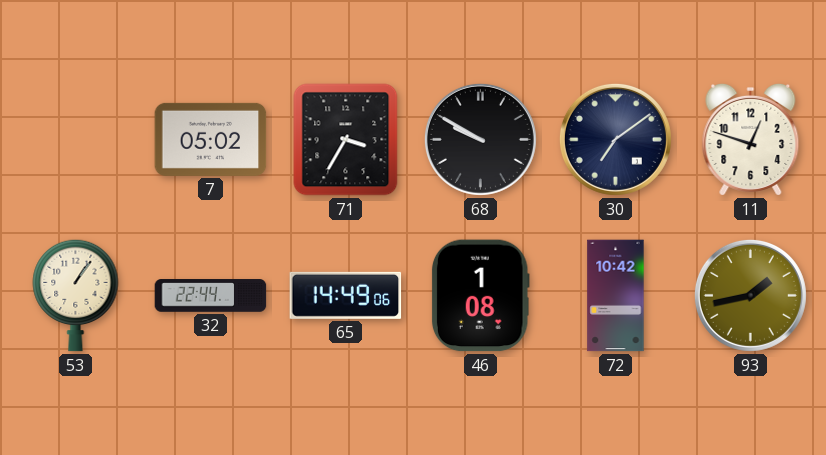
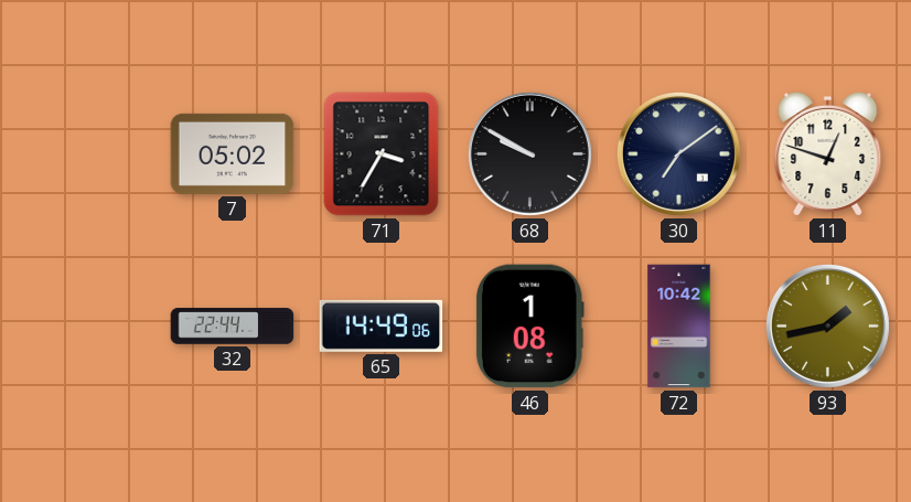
53: 1:06 -> none
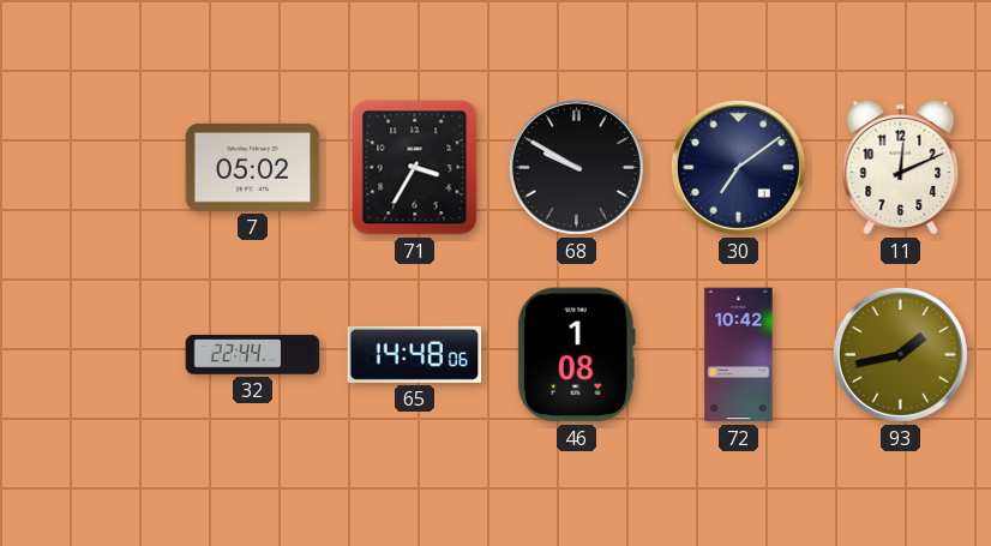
11: 12:48 -> 12:11
65: 14:49 -> 14:48
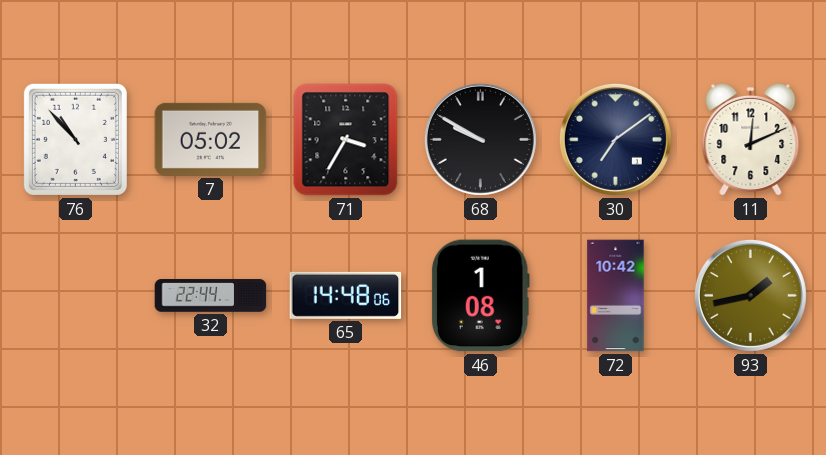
76: none -> 10:53
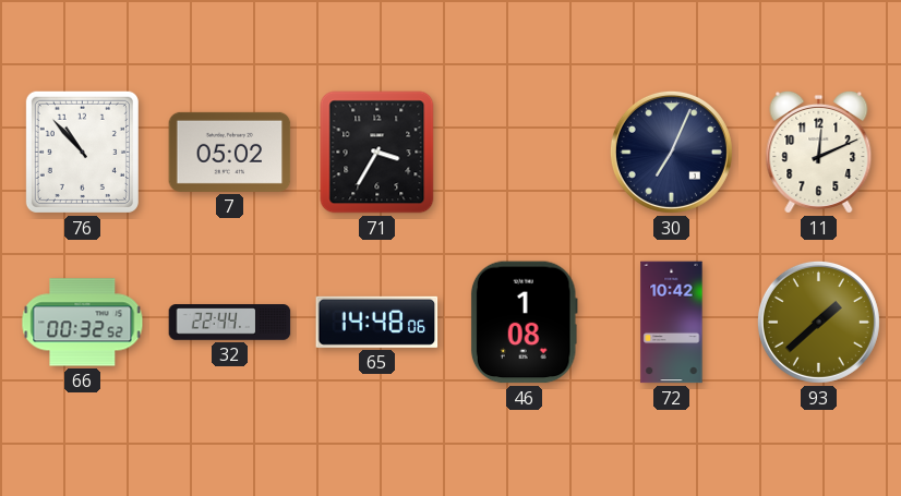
68: 9:50 -> none
30: 7:09 -> 7:04
66: none -> 00:32
93: 1:43 -> 1:38
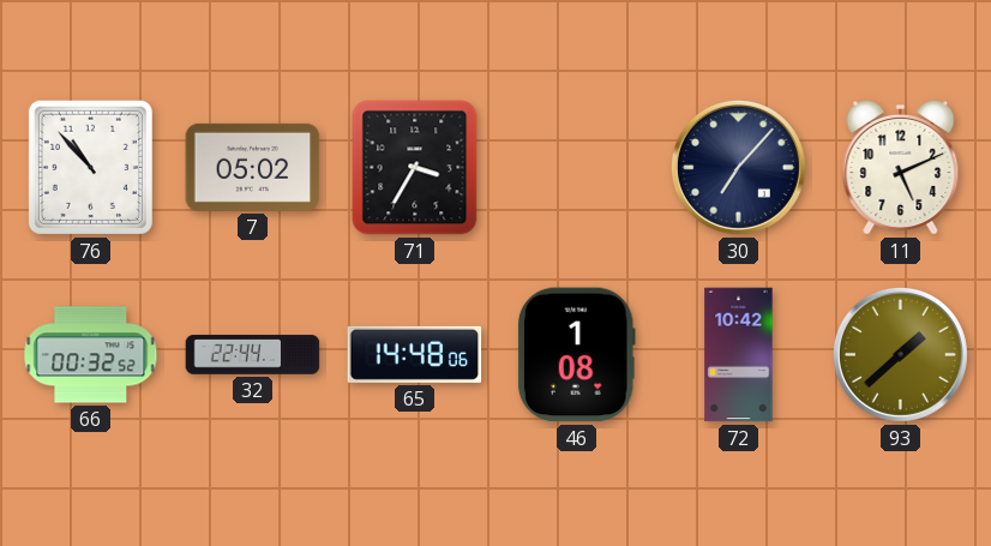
30: 7:04 -> 7:07
11: 12:11 -> 5:11
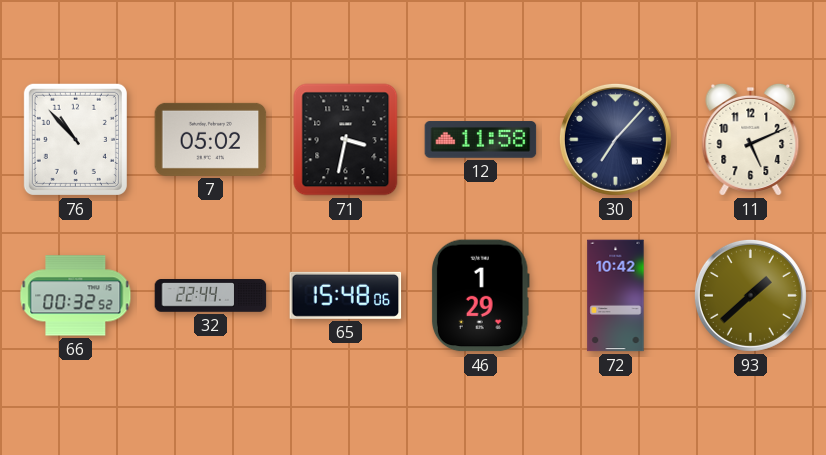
71: 3:35 -> 3:32
12: none -> 11:58
65: 14:48 -> 15:48
46: 1:08 -> 1:29
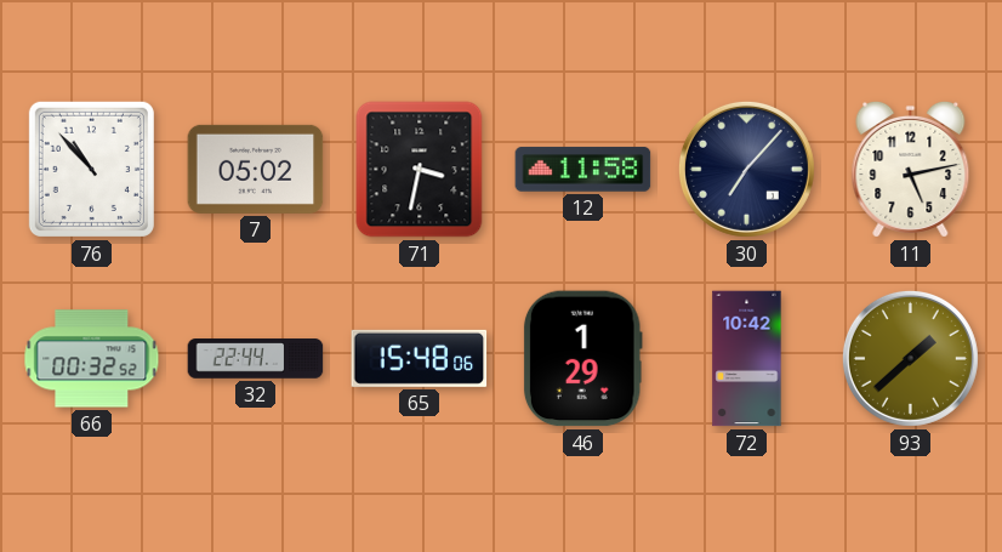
11: 5:11 -> 5:13
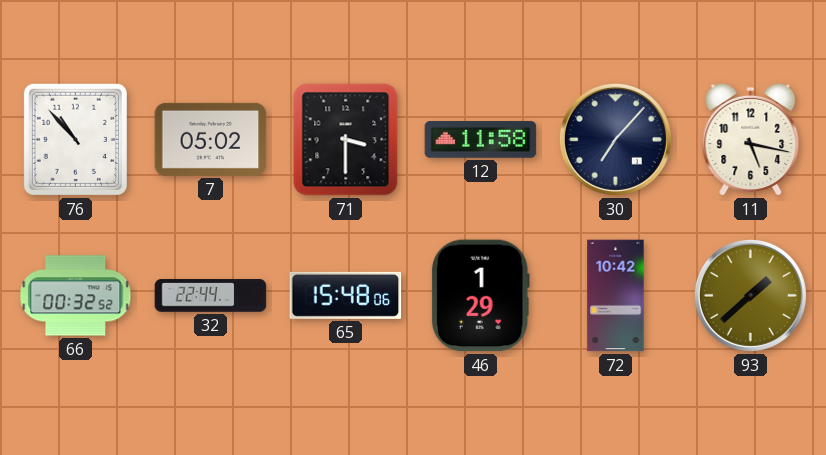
71: 3:32 -> 3:30
11: 5:13 -> 5:17
